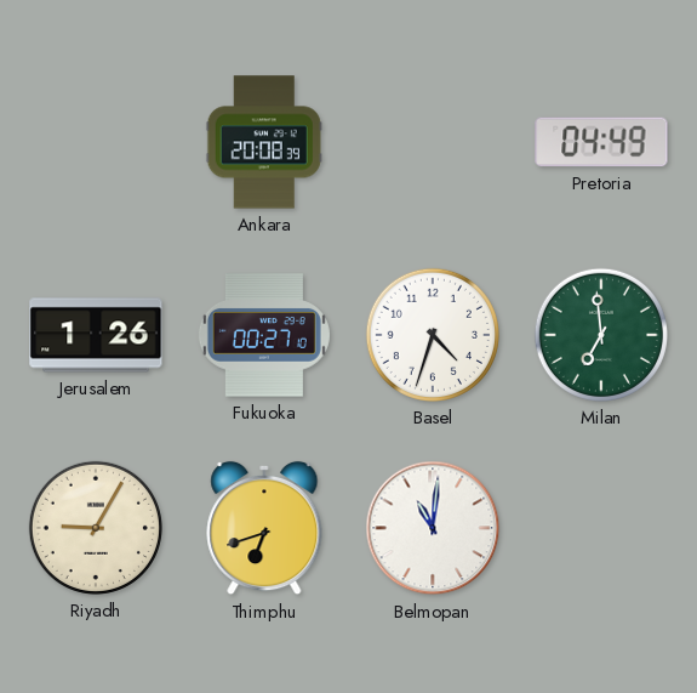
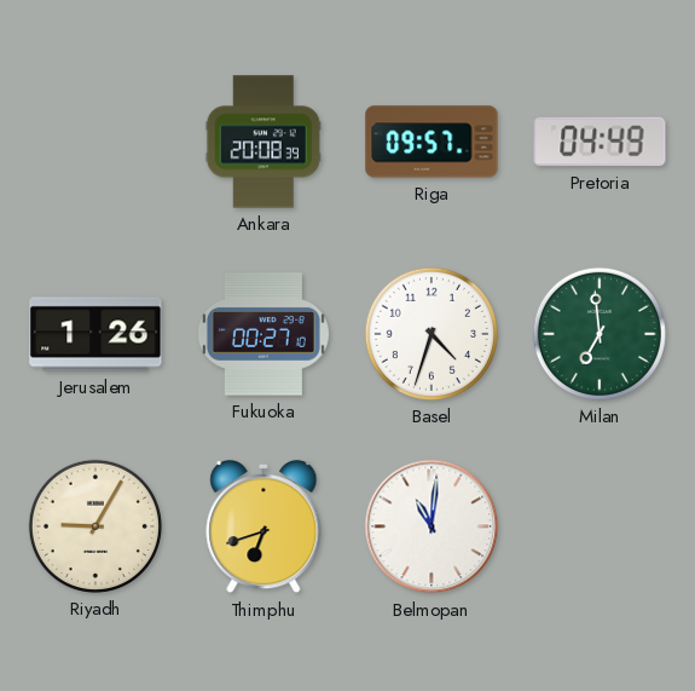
Riga: none -> 09:57
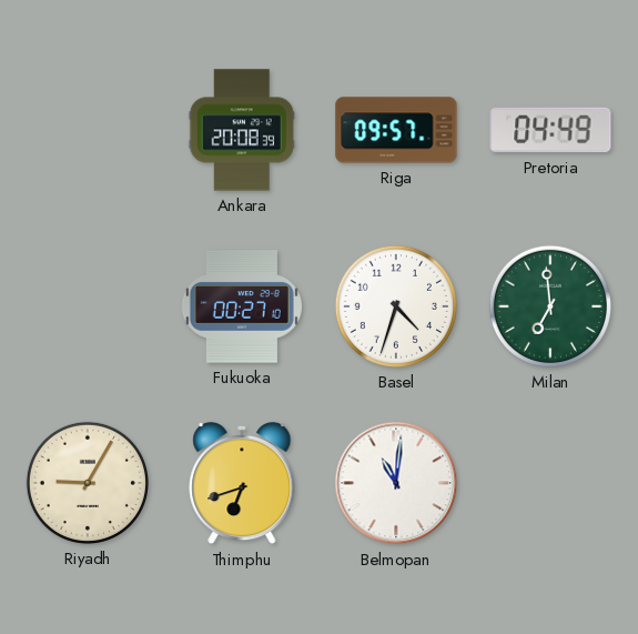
Jerusalem: 1:26 -> none
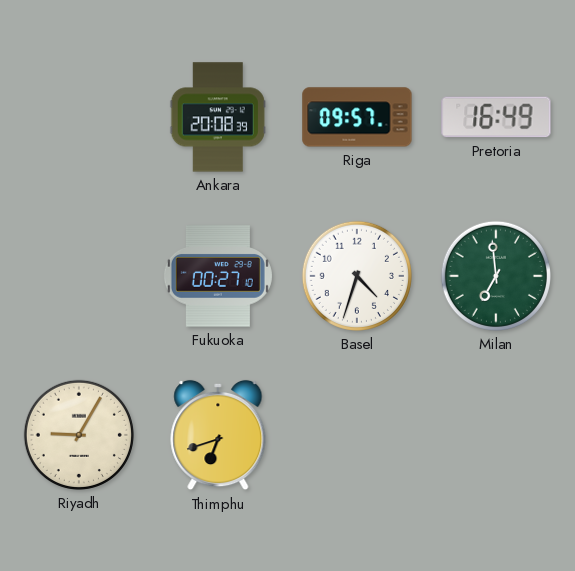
Pretoria: 04:49 -> 16:49
Belmopan: 11:01 -> none
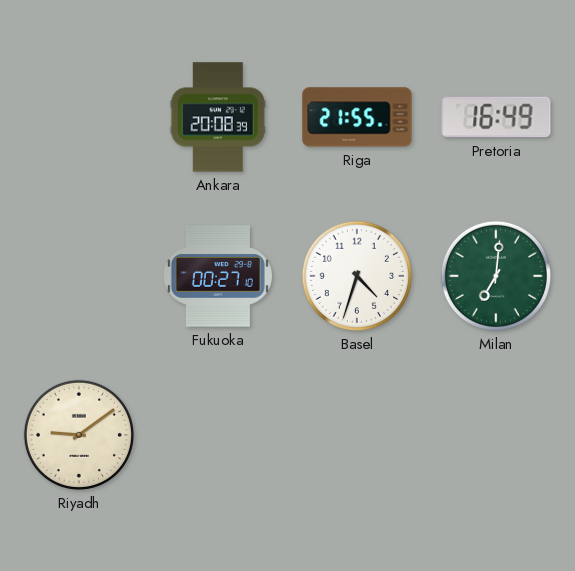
Riga: 09:57 -> 21:55
Milan: 6:59 -> 7:01
Riyadh: 9:05 -> 9:09
Thimphu: 6:42 -> none
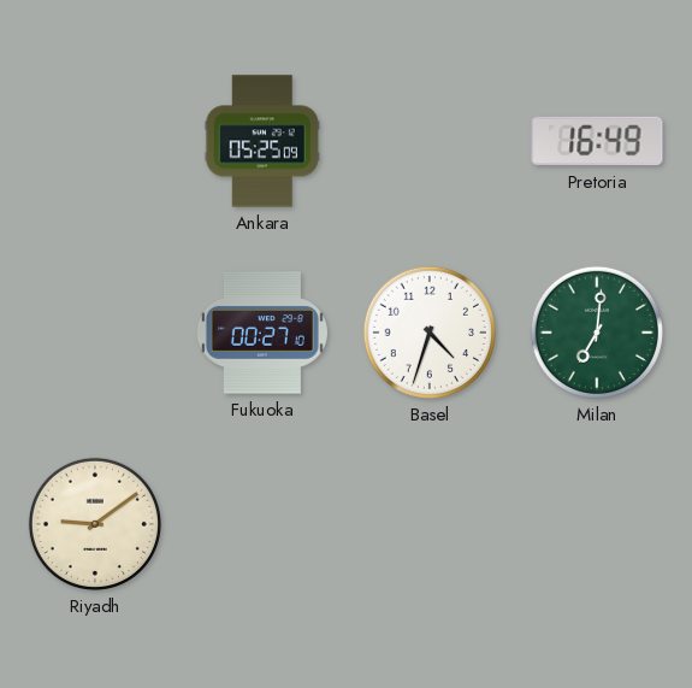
Ankara: 20:08 -> 05:25
Riga: 21:55 -> none
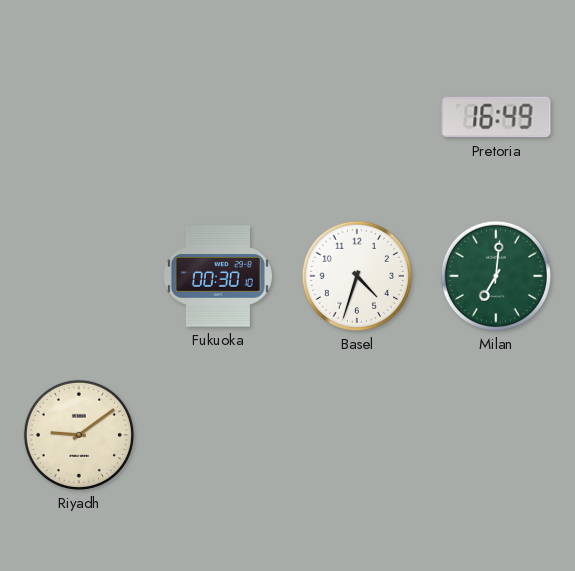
Ankara: 05:25 -> none
Fukuoka: 00:27 -> 00:30
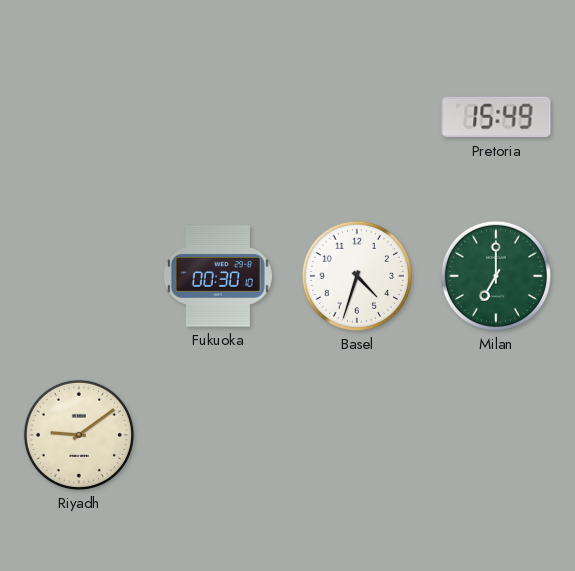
Pretoria: 16:49 -> 15:49
Milan: 7:01 -> 7:00
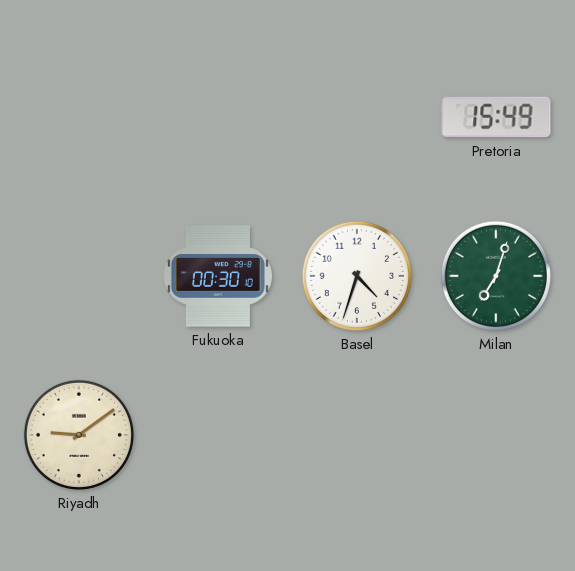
Milan: 7:00 -> 7:03
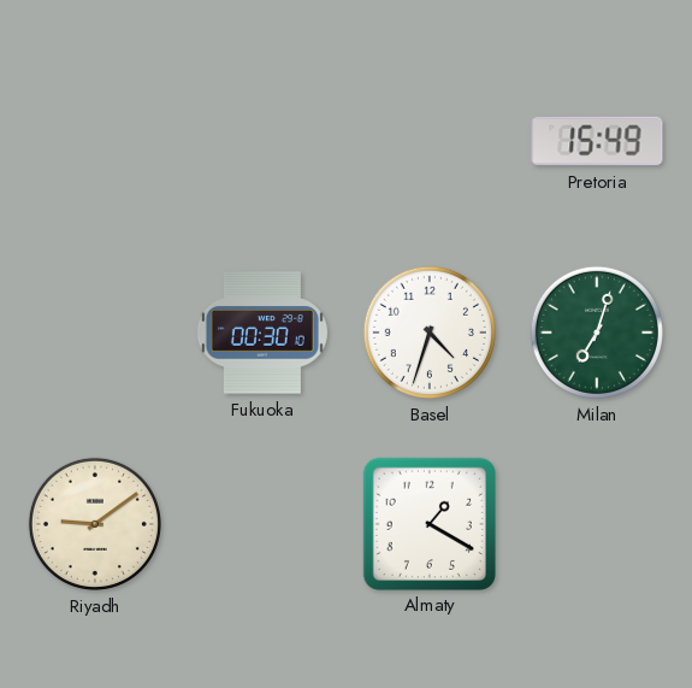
Almaty: none -> 1:20
